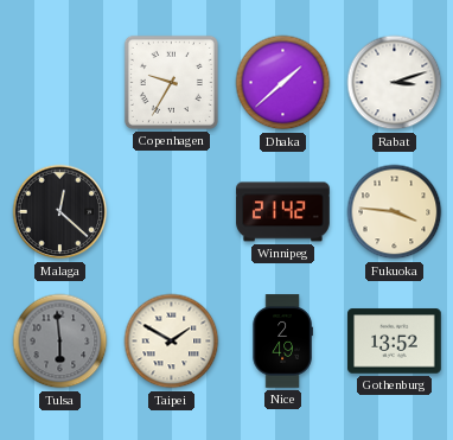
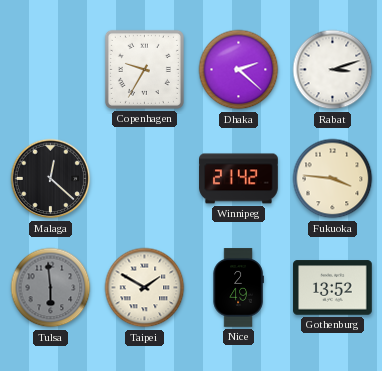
Dhaka: 1:38 -> 2:22
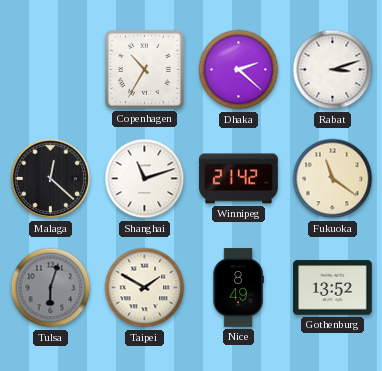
Copenhagen: 9:35 -> 10:35
Shanghai: none -> 11:12
Fukuoka: 3:46 -> 11:21
Tulsa: 5:59 -> 6:03
Nice: 2:49 -> 8:49
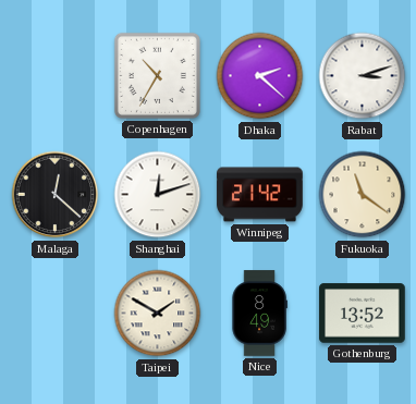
Shanghai: 11:12 -> 12:12
Tulsa: 6:03 -> none
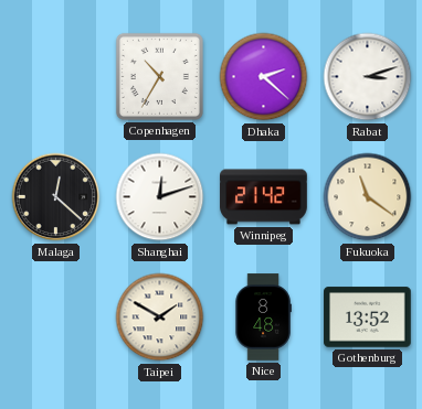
Nice: 8:49 -> 8:48
